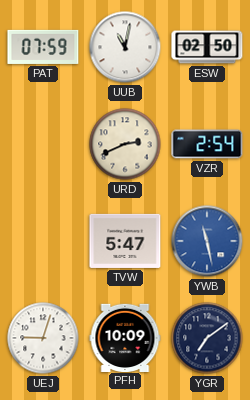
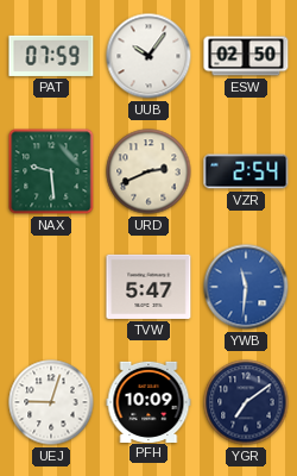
UUB: 11:02 -> 10:06
NAX: none -> 9:29
YWB: 11:28 -> 11:31
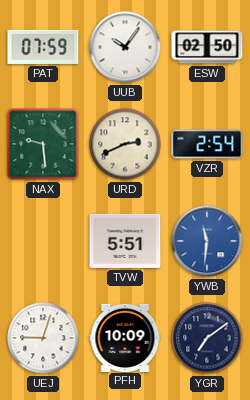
TVW: 5:47 -> 5:51
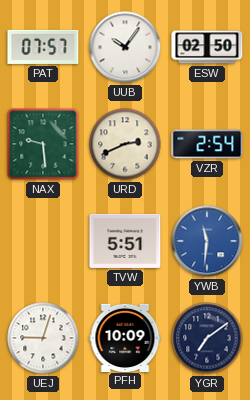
PAT: 07:59 -> 07:57
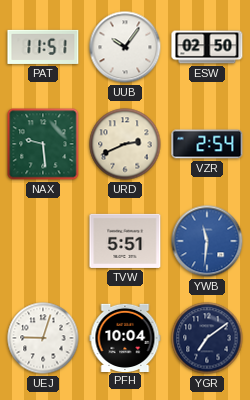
PAT: 07:57 -> 11:51
PFH: 10:09 -> 10:04
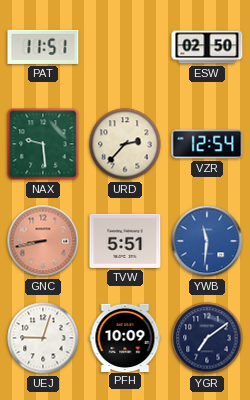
UUB: 10:06 -> none
URD: 2:41 -> 2:37
VZR: 2:54 -> 12:54
GNC: none -> 8:43
PFH: 10:04 -> 10:09
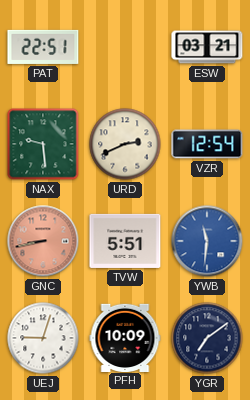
PAT: 11:51 -> 22:51
ESW: 02:50 -> 03:21
URD: 2:37 -> 2:41
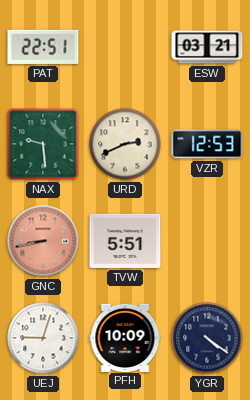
VZR: 12:54 -> 12:53
YWB: 11:31 -> none
YGR: 7:09 -> 4:21
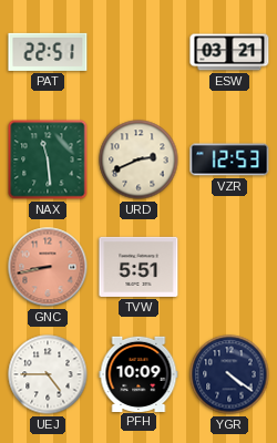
NAX: 9:29 -> 11:29
UEJ: 9:03 -> 4:45
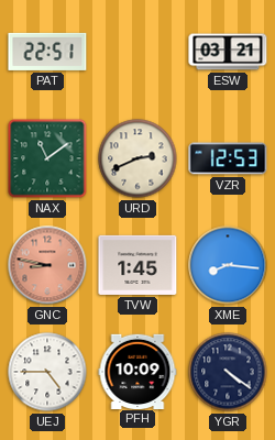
NAX: 11:29 -> 11:09
GNC: 8:43 -> 8:47
TVW: 5:51 -> 1:45
XME: none -> 8:16
